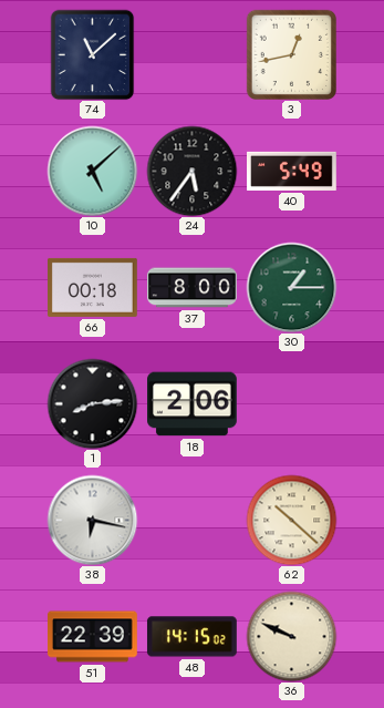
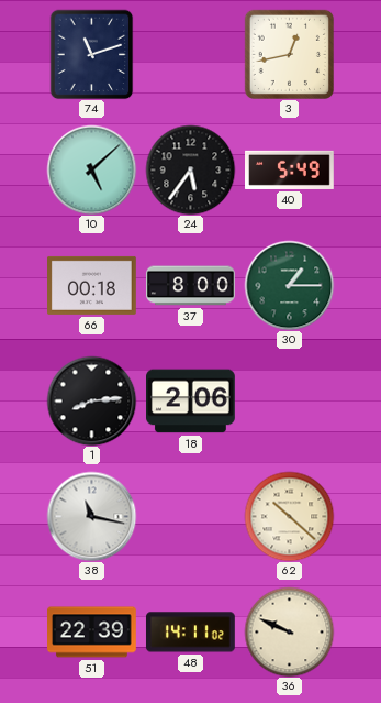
74: 11:08 -> 11:12
38: 6:17 -> 11:17
48: 14:15 -> 14:11
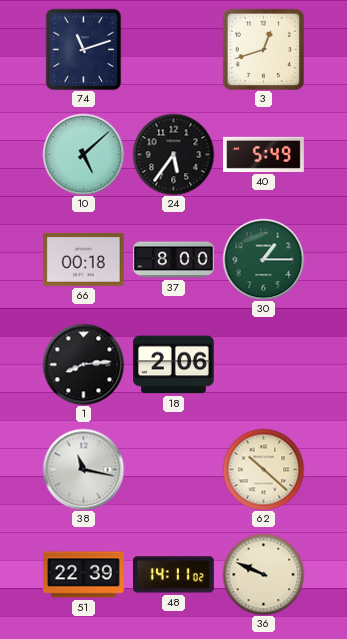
3: 12:43 -> 12:42
